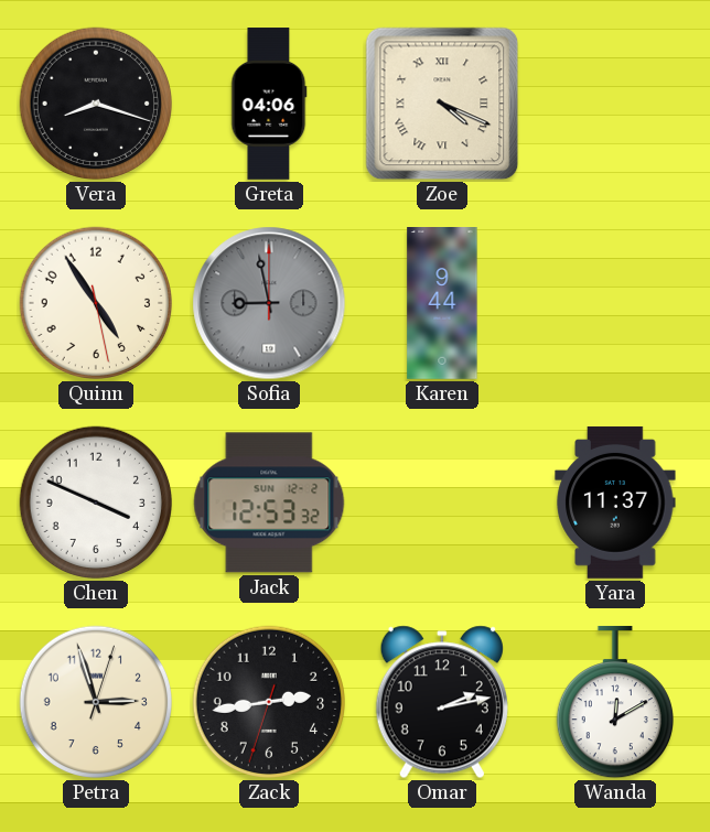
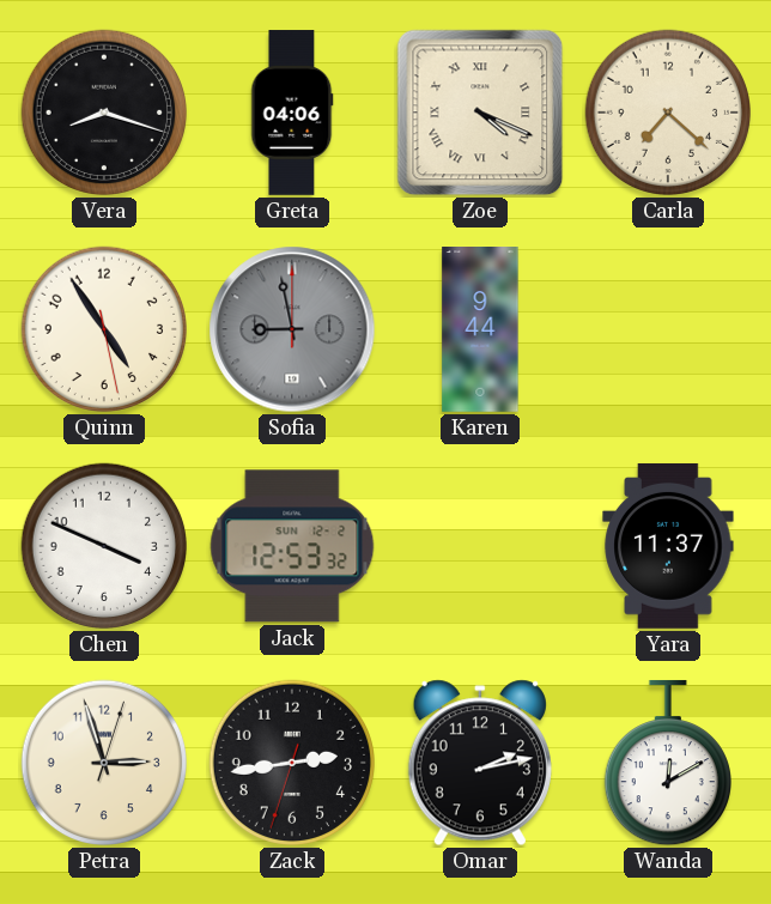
Carla: none -> 7:22
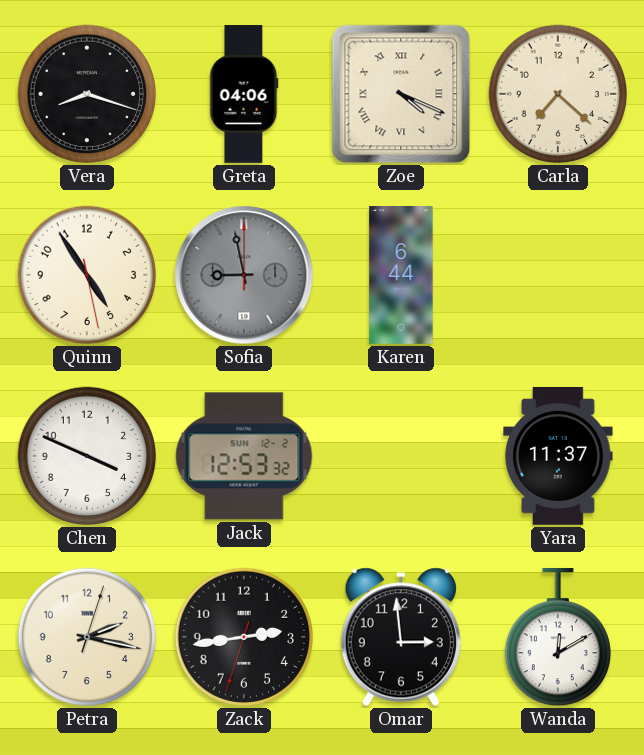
Karen: 9:44 -> 6:44
Petra: 2:57 -> 2:17
Omar: 2:13 -> 2:59
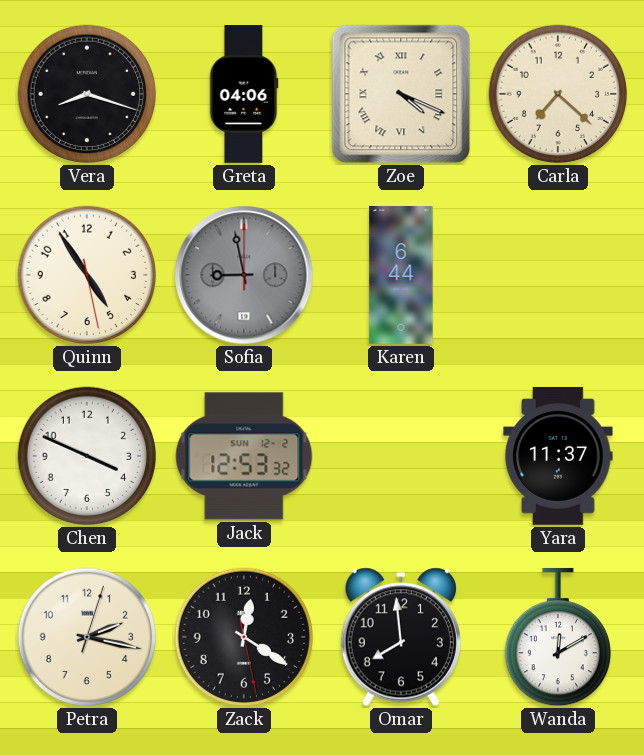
Zack: 2:43 -> 12:20
Omar: 2:59 -> 7:59
